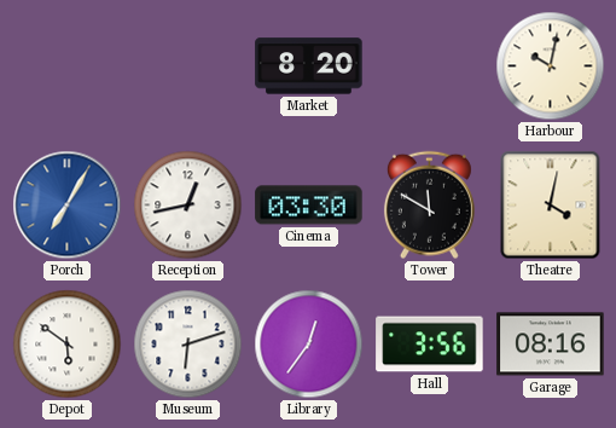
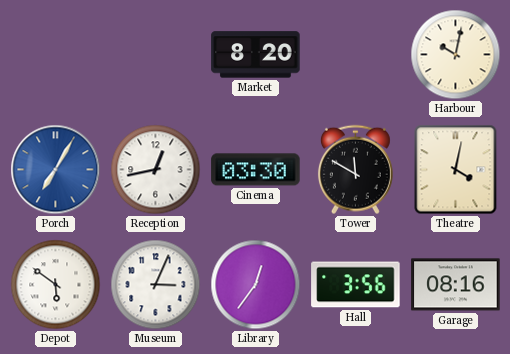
Museum: 6:12 -> 3:04
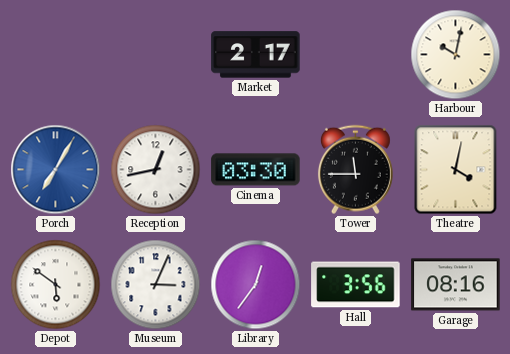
Market: 8:20 -> 2:17
Tower: 11:50 -> 11:45
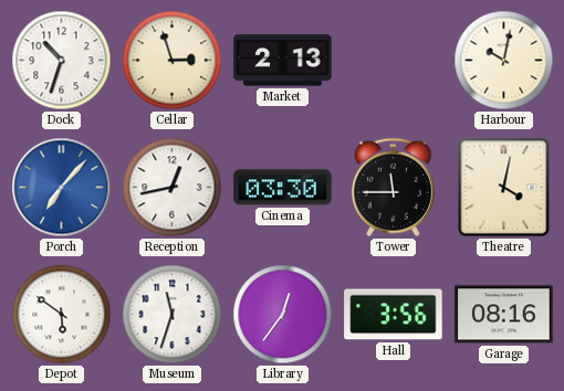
Dock: none -> 10:33
Cellar: none -> 2:57
Market: 2:17 -> 2:13
Porch: 7:05 -> 7:07
Museum: 3:04 -> 11:33
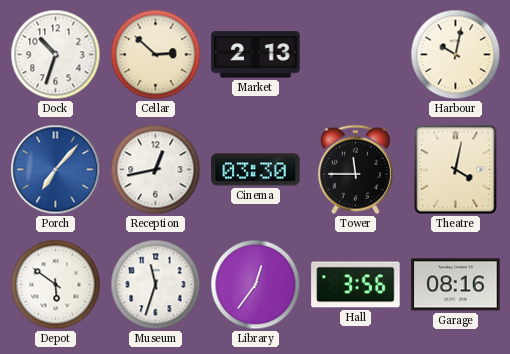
Cellar: 2:57 -> 2:52
